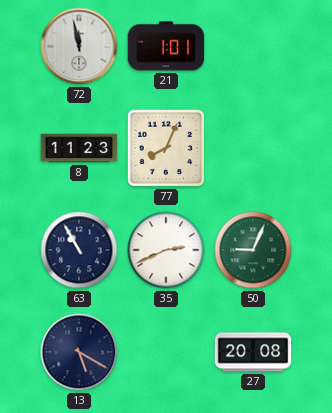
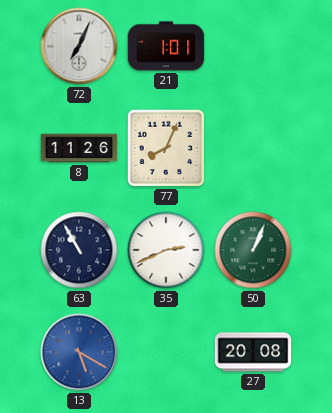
72: 11:58 -> 7:04
8: 11:23 -> 11:26
50: 9:04 -> 1:04
13 dial: navy -> blue
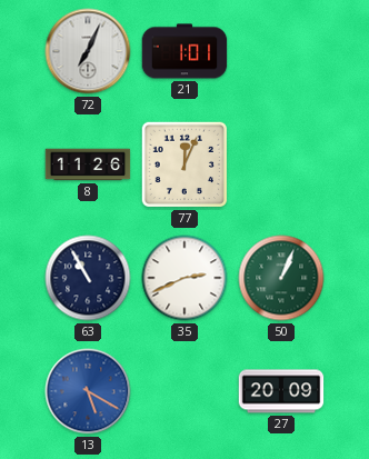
77: 8:04 -> 12:04
27: 20:08 -> 20:09
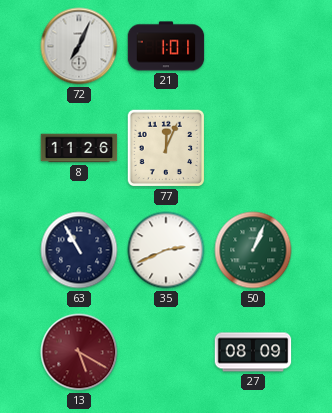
13 dial: blue -> burgundy
27: 20:09 -> 08:09
